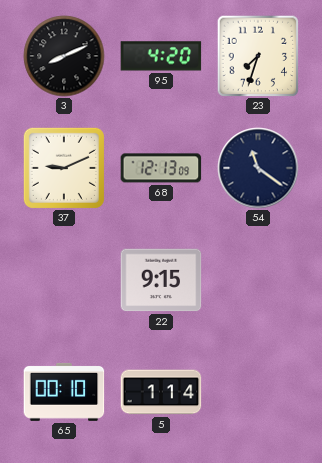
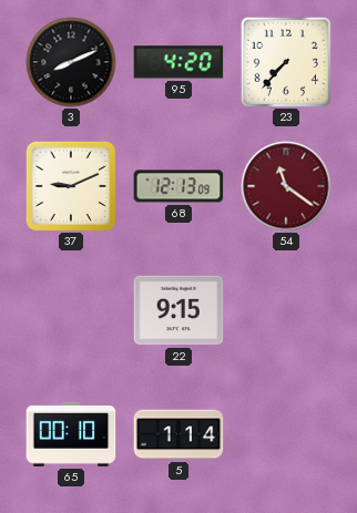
23: 7:33 -> 7:37
54 dial: navy -> burgundy
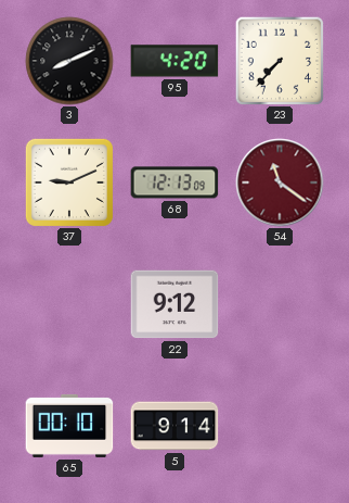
22: 9:15 -> 9:12
5: 1:14 -> 9:14
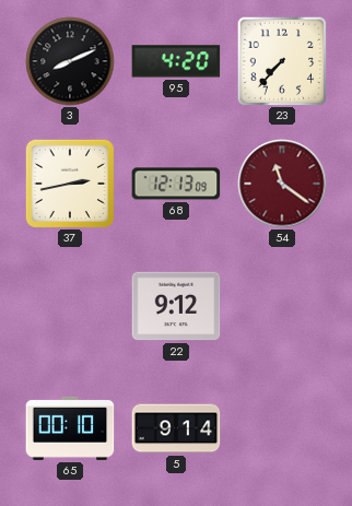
37: 9:11 -> 2:43
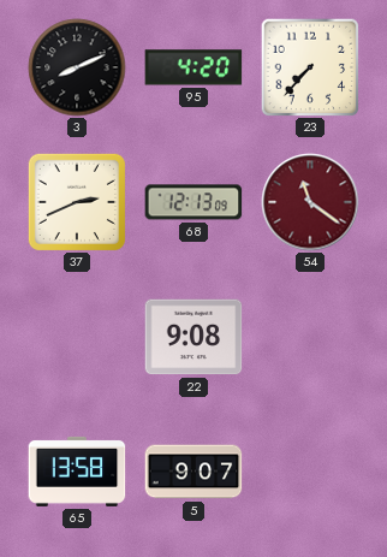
37: 2:43 -> 2:41
22: 9:12 -> 9:08
65: 00:10 -> 13:58
5: 9:14 -> 9:07
